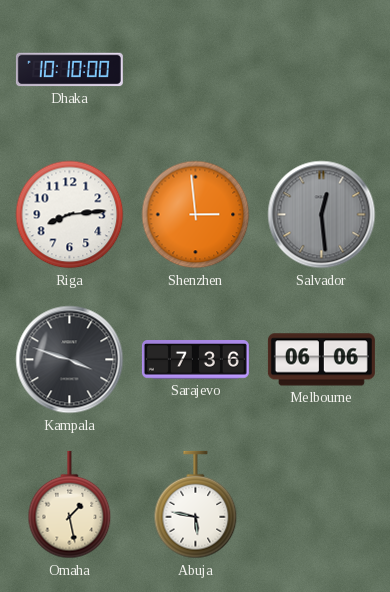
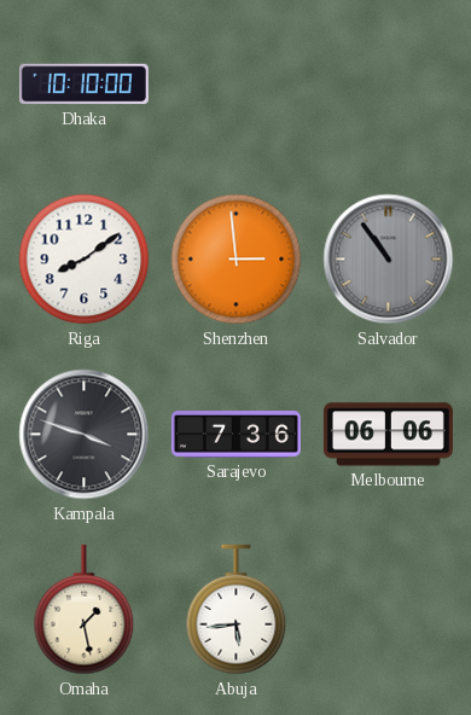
Riga: 8:14 -> 8:09
Salvador: 12:29 -> 10:54
Abuja: 5:47 -> 5:44
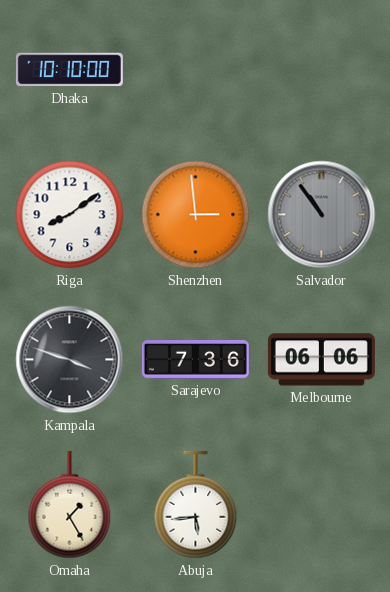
Omaha: 1:28 -> 1:25
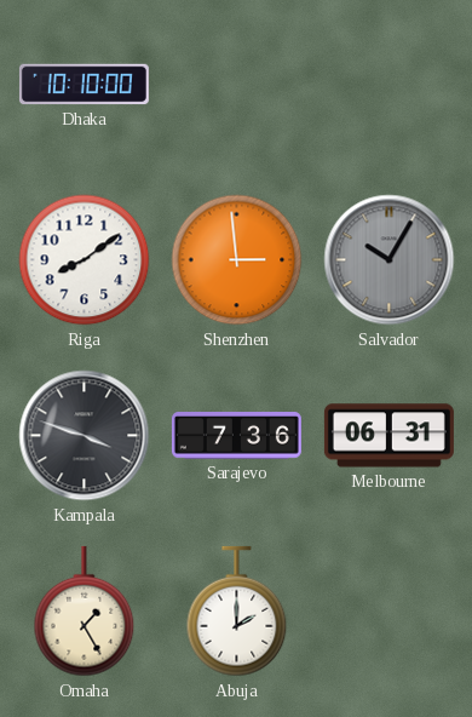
Salvador: 10:54 -> 10:05
Melbourne: 06:06 -> 06:31
Abuja: 5:44 -> 2:00
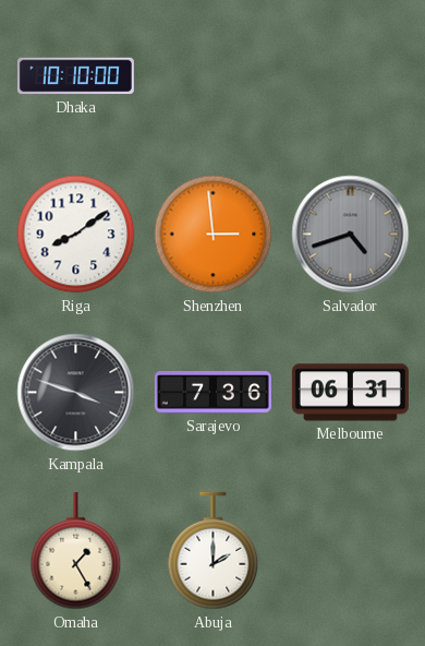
Salvador: 10:05 -> 4:42
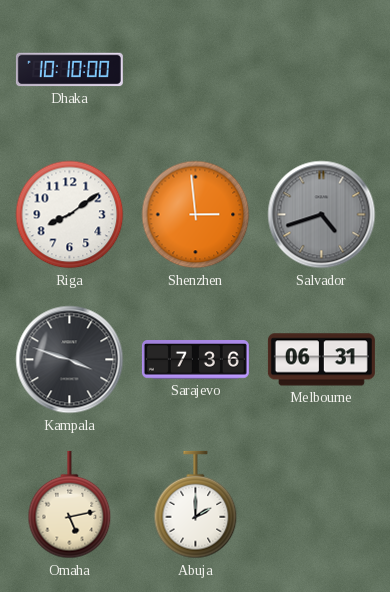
Omaha: 1:25 -> 5:13
